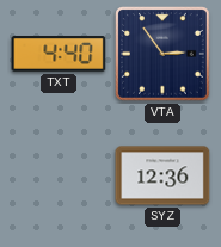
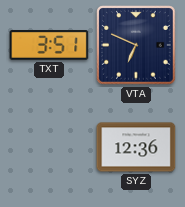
TXT: 4:40 -> 3:51
VTA: 2:54 -> 6:49
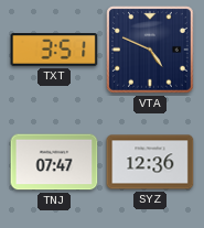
VTA: 6:49 -> 4:49
TNJ: none -> 07:47
